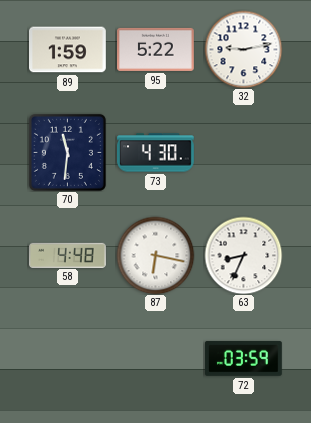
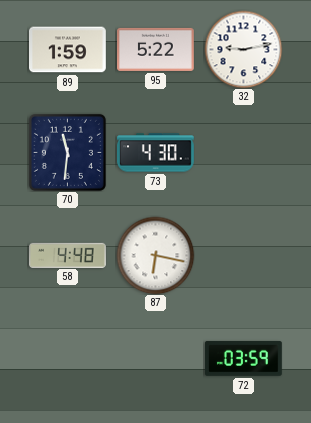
63: 8:34 -> none
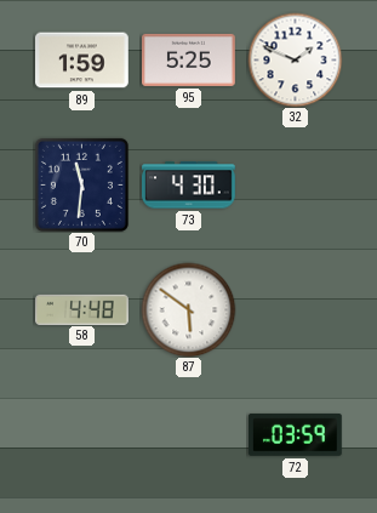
95: 5:22 -> 5:25
32: 9:13 -> 1:49
87: 6:17 -> 5:51
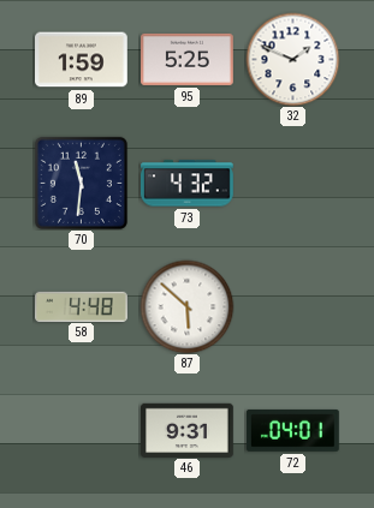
73: 4:30 -> 4:32
87: 5:51 -> 5:52
46: none -> 9:31
72: 03:59 -> 04:01
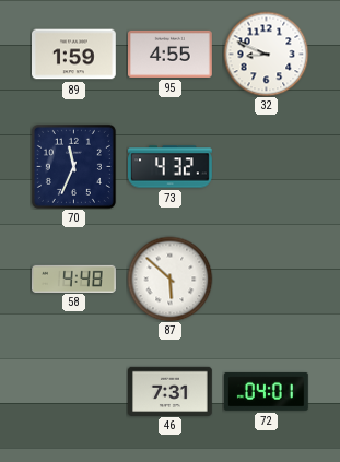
95: 5:25 -> 4:55
32: 1:49 -> 8:49
70: 11:31 -> 11:34
46: 9:31 -> 7:31
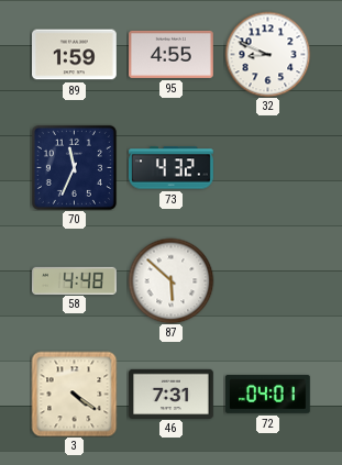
3: none -> 4:21
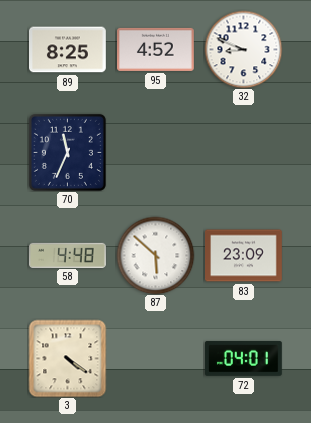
89: 1:59 -> 8:25
95: 4:55 -> 4:52
73: 4:32 -> none
83: none -> 23:09
46: 7:31 -> none
